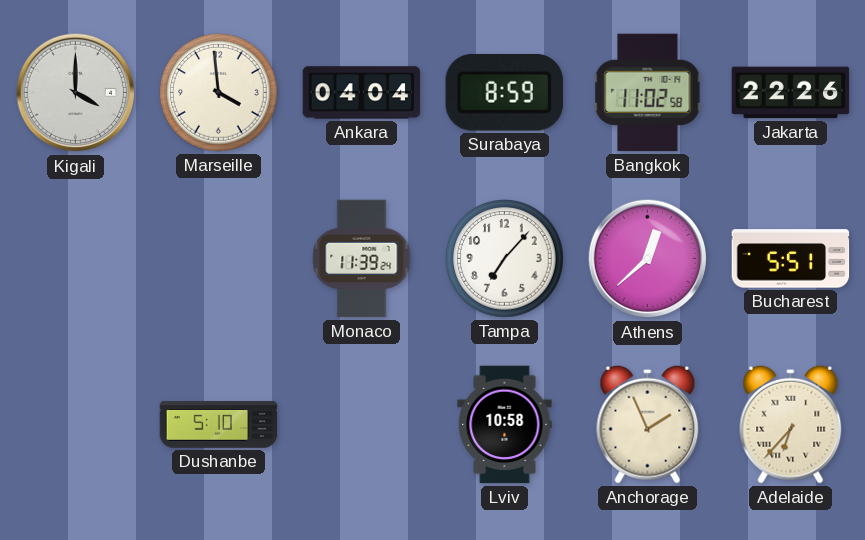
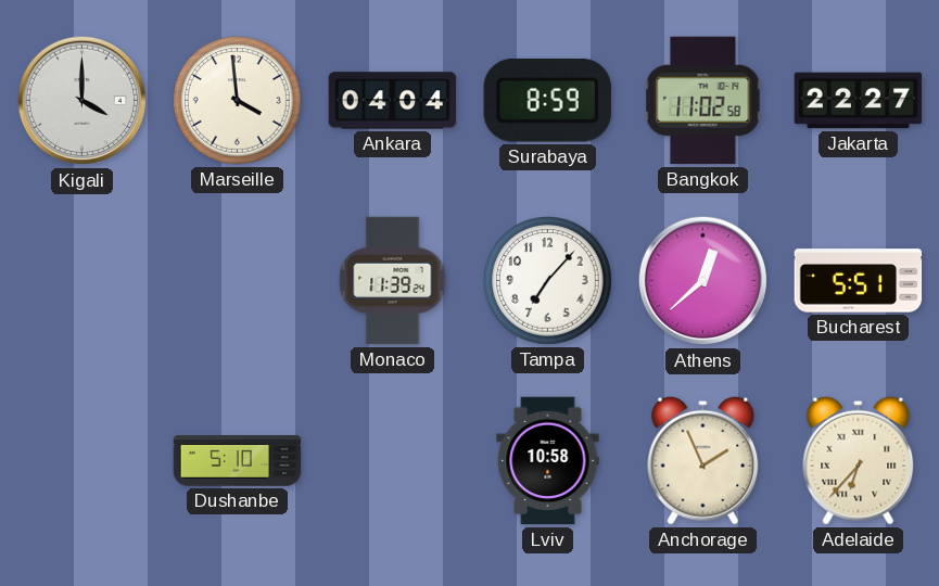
Jakarta: 22:26 -> 22:27
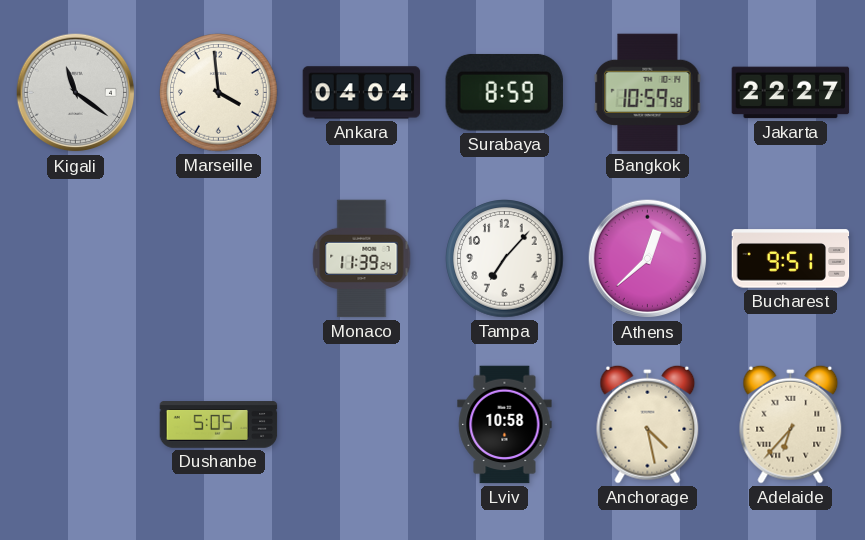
Kigali: 4:00 -> 11:21
Bangkok: 11:02 -> 10:59
Bucharest: 5:51 -> 9:51
Dushanbe: 5:10 -> 5:05
Anchorage: 1:56 -> 4:28
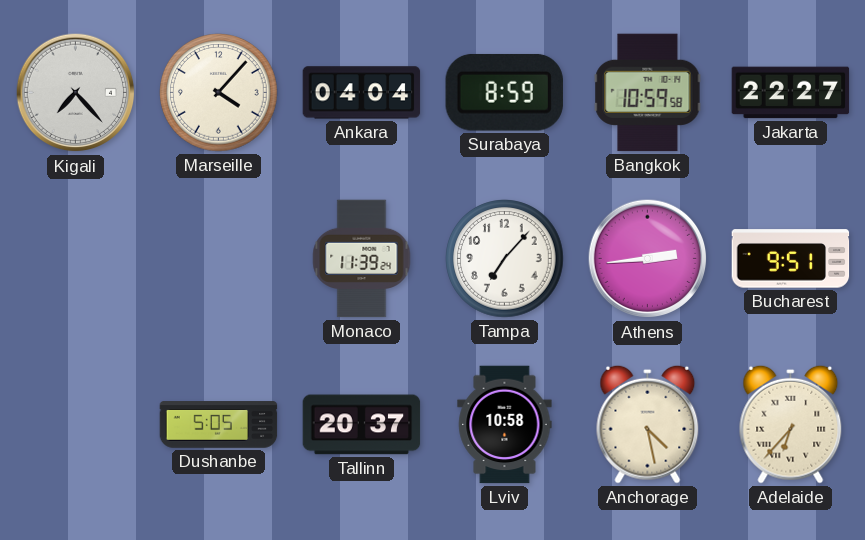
Kigali: 11:21 -> 7:23
Marseille: 3:59 -> 4:07
Athens: 12:38 -> 2:44
Tallinn: none -> 20:37
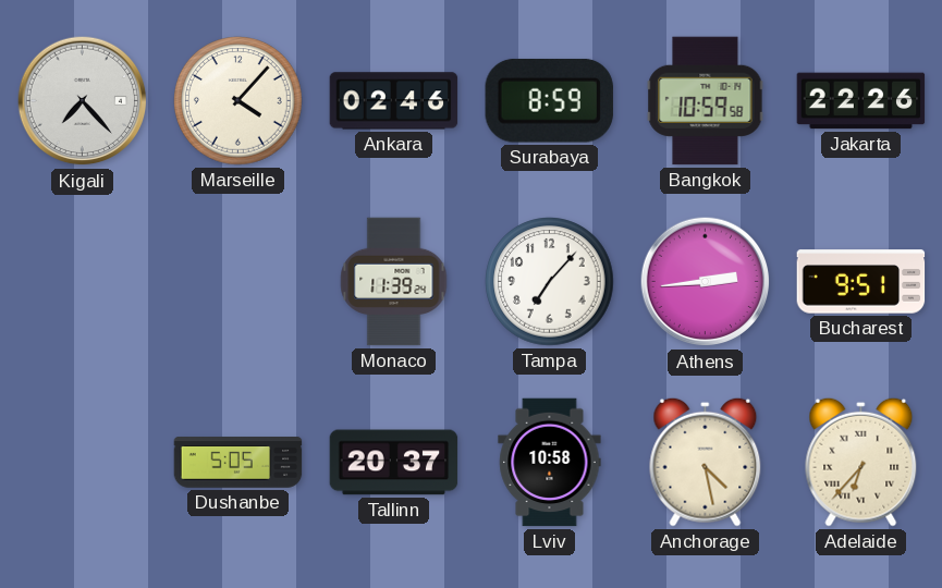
Ankara: 04:04 -> 02:46
Jakarta: 22:27 -> 22:26
